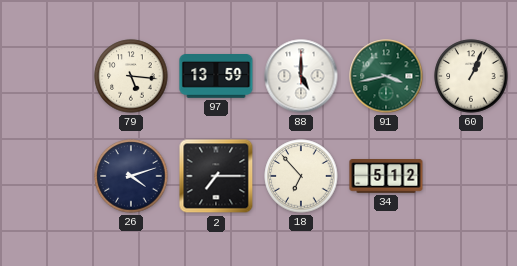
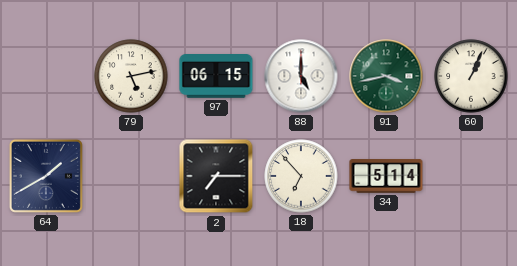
79: 5:16 -> 5:13
97: 13:59 -> 06:15
64: none -> 1:40
26: 4:12 -> none
34: 5:12 -> 5:14
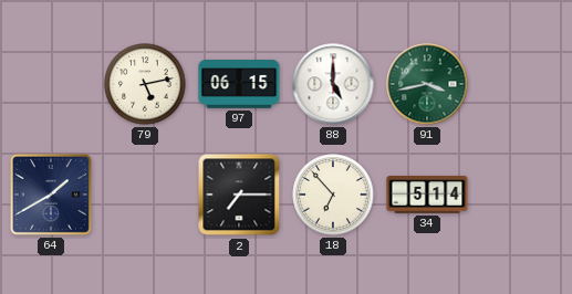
60: 1:04 -> none
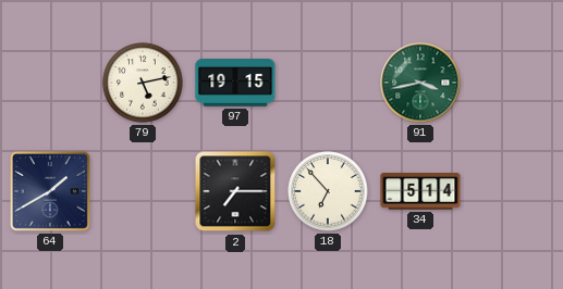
97: 06:15 -> 19:15
88: 5:00 -> none
